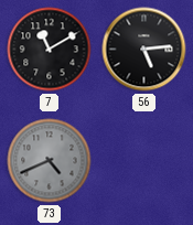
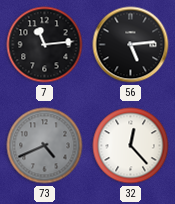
7: 11:10 -> 11:14
32: none -> 12:23
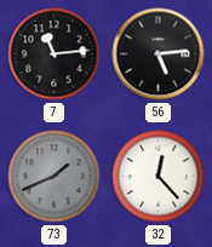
73: 4:41 -> 1:41
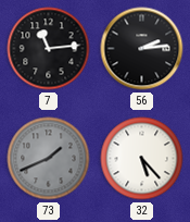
56: 5:14 -> 2:14
32: 12:23 -> 5:23
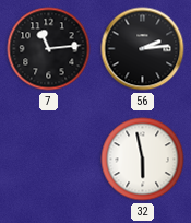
73: 1:41 -> none
32: 5:23 -> 5:58
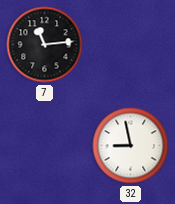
56: 2:14 -> none
32: 5:58 -> 8:58
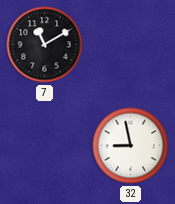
7: 11:14 -> 11:10
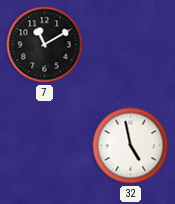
32: 8:58 -> 4:58
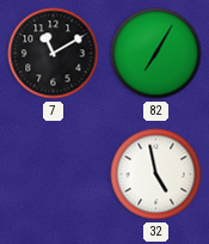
82: none -> 7:05
